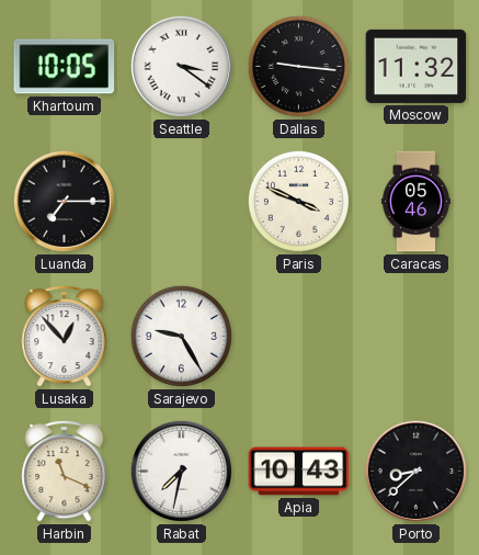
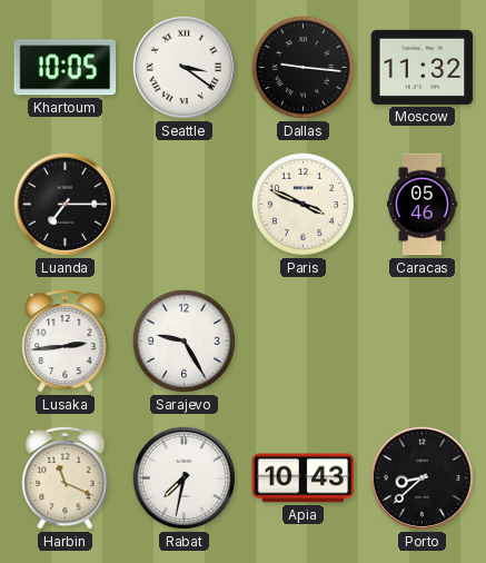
Lusaka: 12:53 -> 2:44
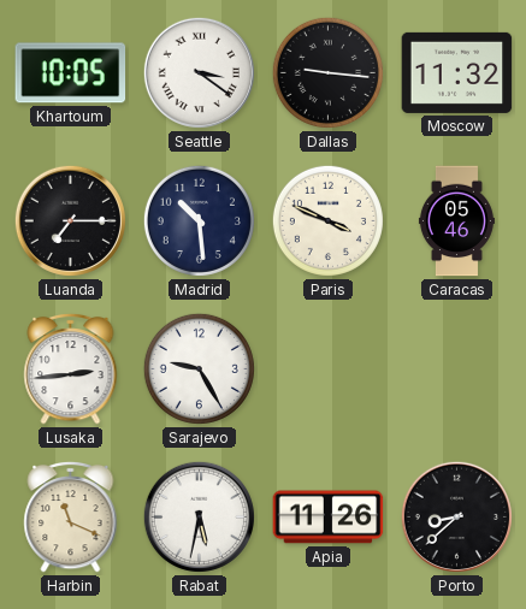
Madrid: none -> 10:29
Rabat: 7:32 -> 5:32
Apia: 10:43 -> 11:26
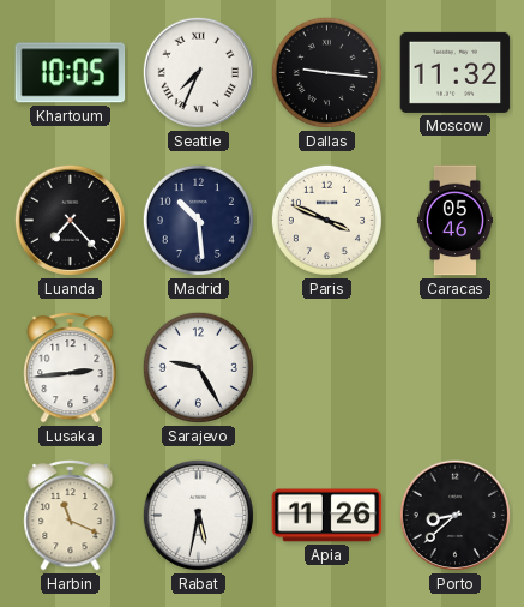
Seattle: 3:21 -> 7:34
Luanda: 7:15 -> 7:23
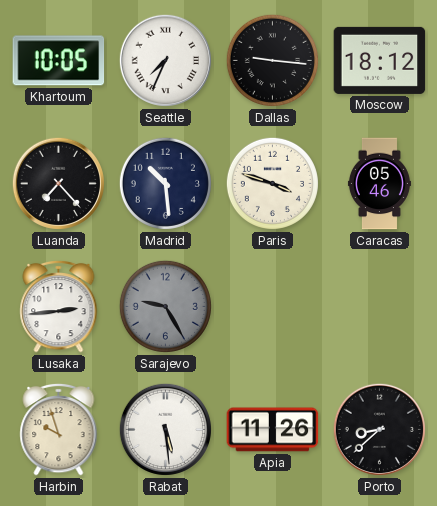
Moscow: 11:32 -> 18:12
Paris: 3:49 -> 3:48
Sarajevo dial: white -> grey
Harbin: 11:19 -> 9:57
Rabat: 5:32 -> 5:29
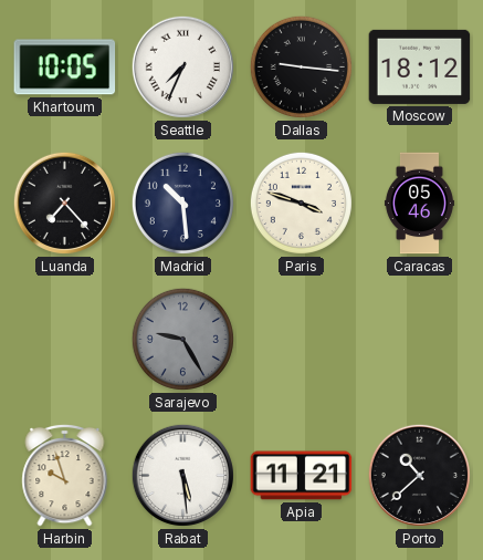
Lusaka: 2:44 -> none
Apia: 11:26 -> 11:21
Porto: 8:38 -> 10:38
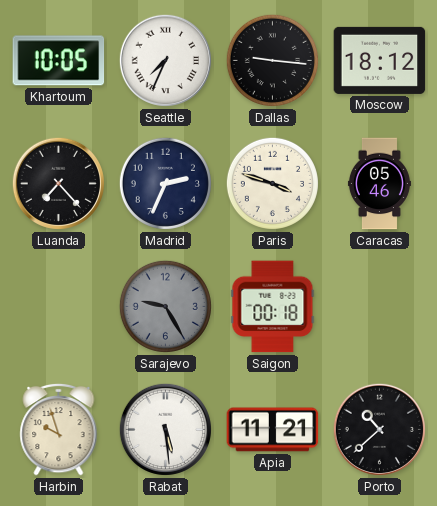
Madrid: 10:29 -> 2:34
Saigon: none -> 00:18
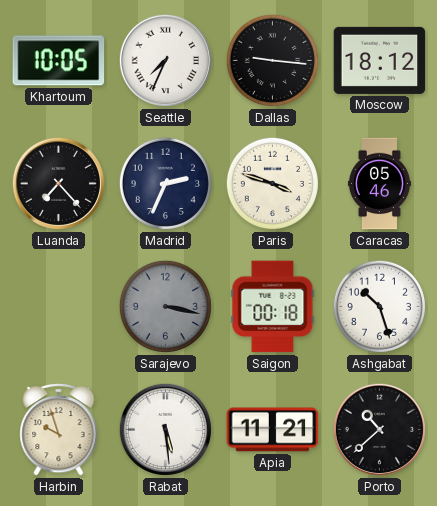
Sarajevo: 9:25 -> 3:17
Ashgabat: none -> 10:27
